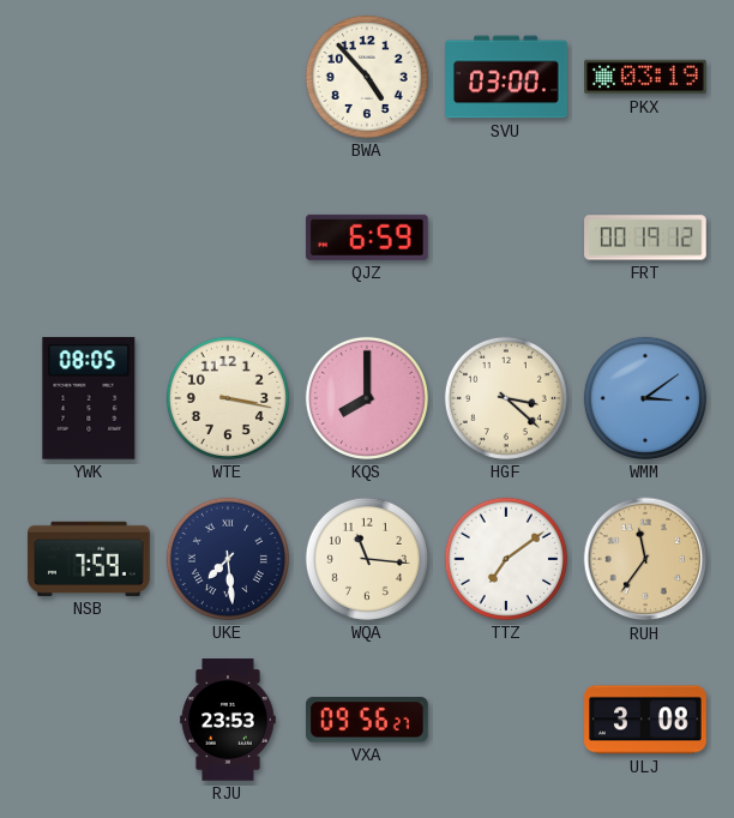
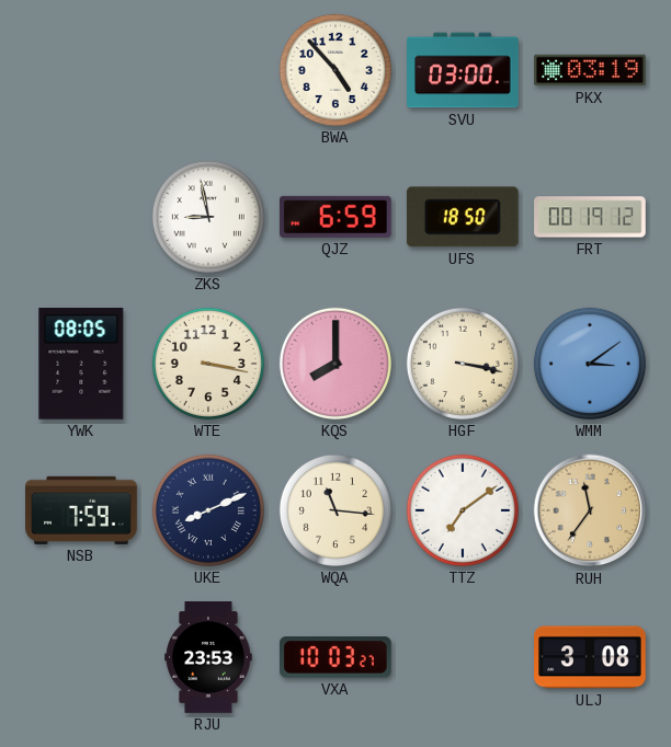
ZKS: none -> 8:58
UFS: none -> 18:50
HGF: 3:22 -> 3:17
UKE: 7:29 -> 8:11
VXA: 09:56 -> 10:03
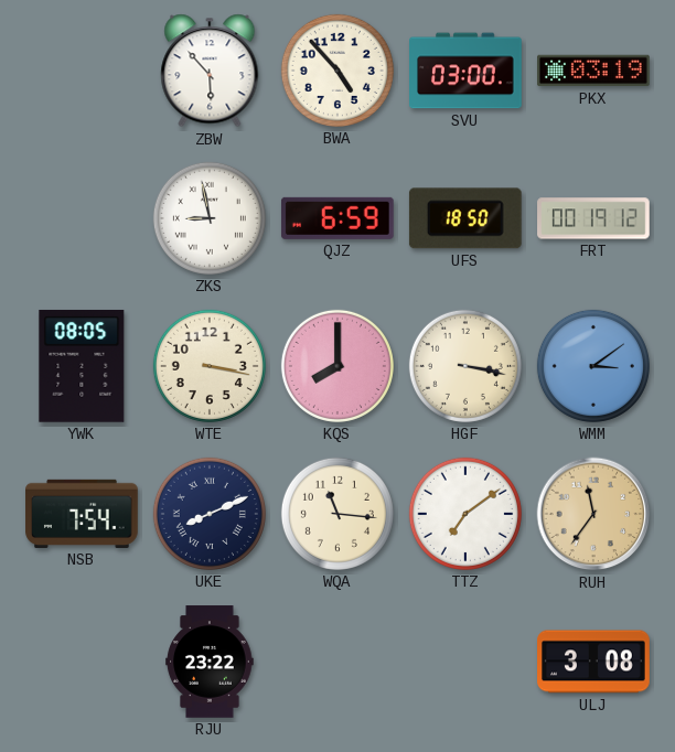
ZBW: none -> 5:53
NSB: 7:59 -> 7:54
RJU: 23:53 -> 23:22
VXA: 10:03 -> none
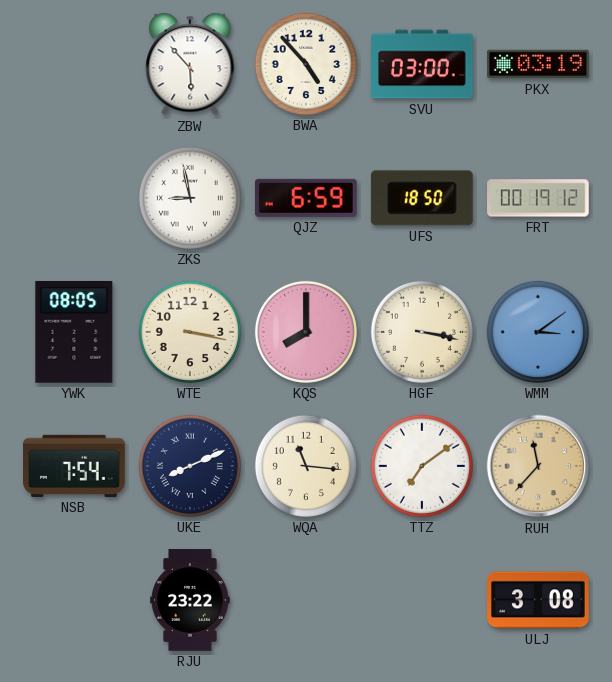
RUH: 11:36 -> 11:37
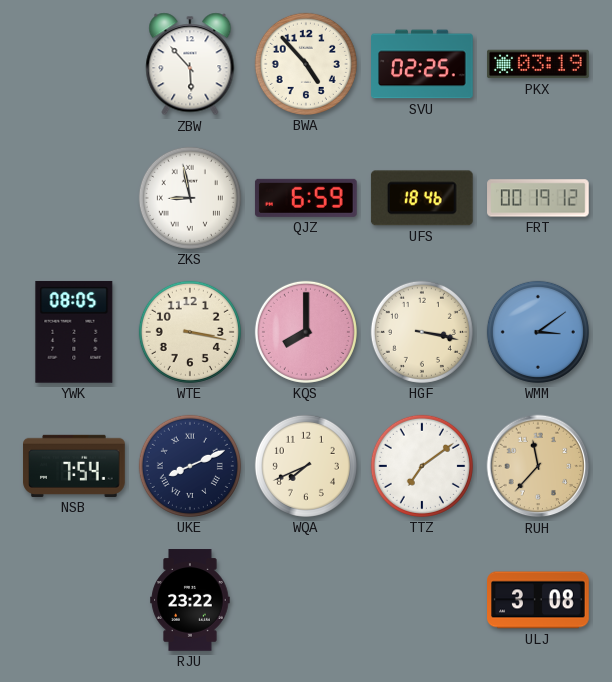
SVU: 03:00 -> 02:25
UFS: 18:50 -> 18:46
WQA: 11:16 -> 7:41
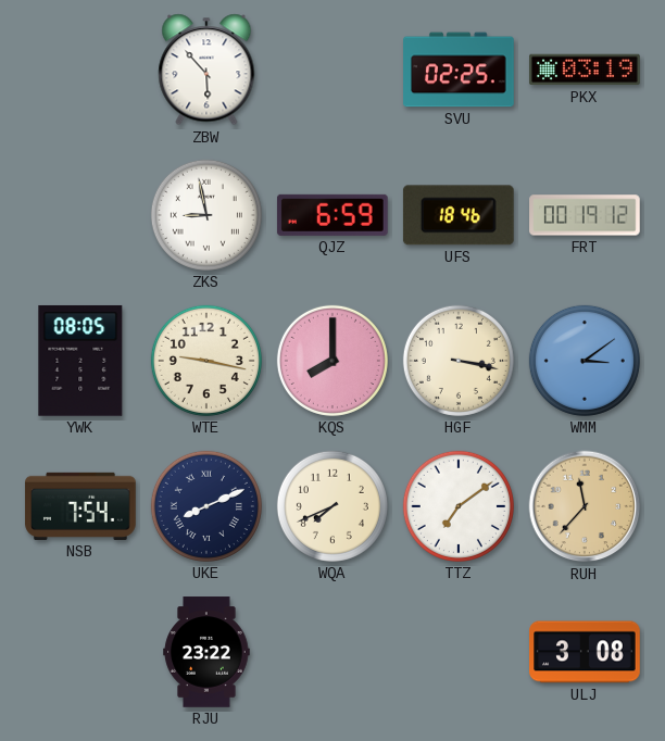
BWA: 4:53 -> none
WTE: 3:17 -> 9:17
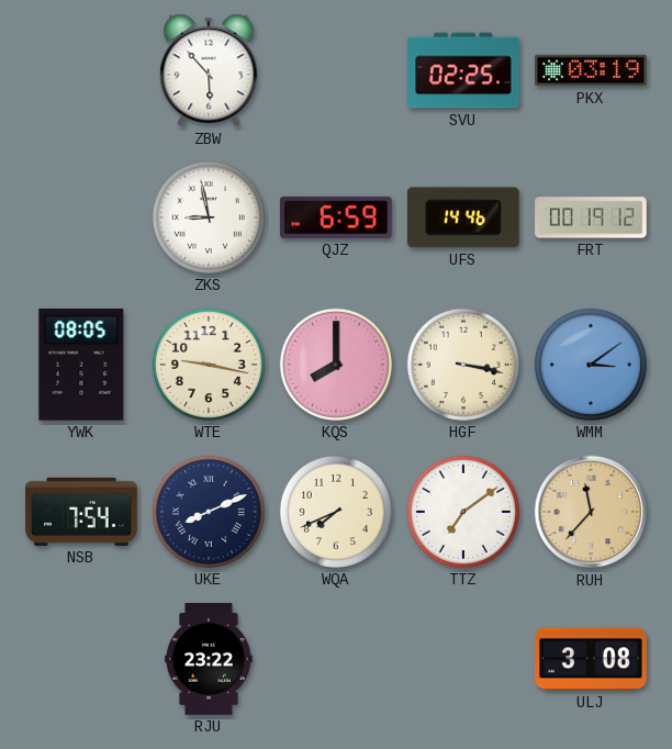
UFS: 18:46 -> 14:46
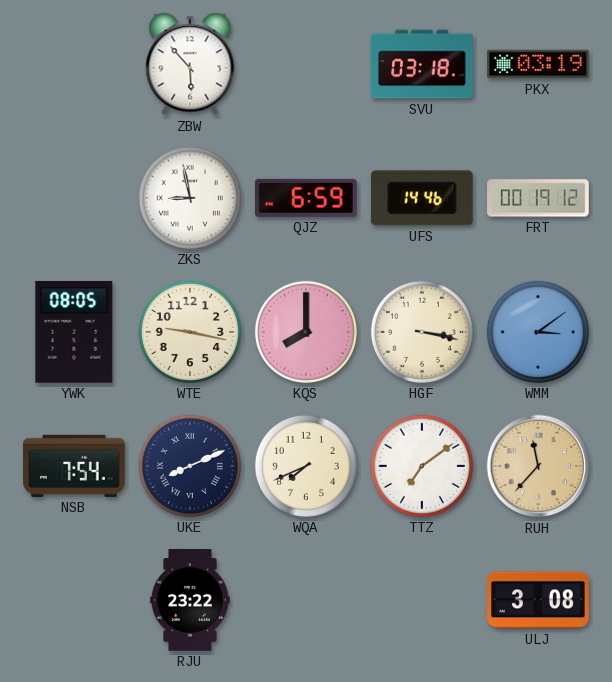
SVU: 02:25 -> 03:18
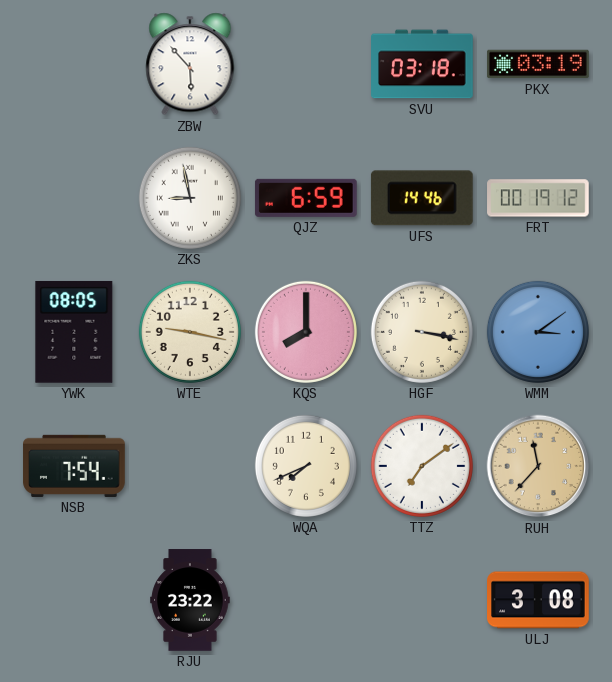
UKE: 8:11 -> none
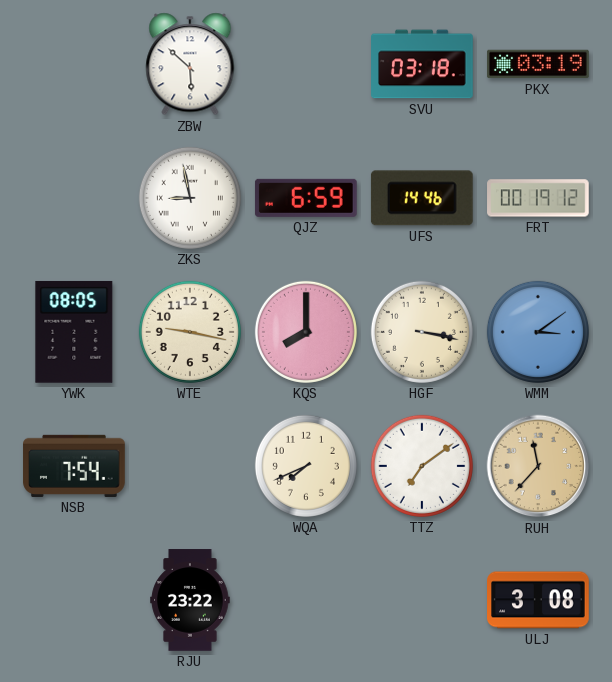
ZBW: 5:53 -> 5:52
